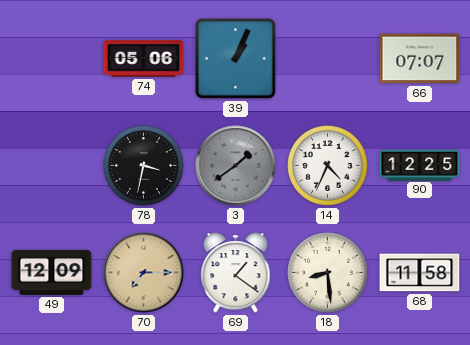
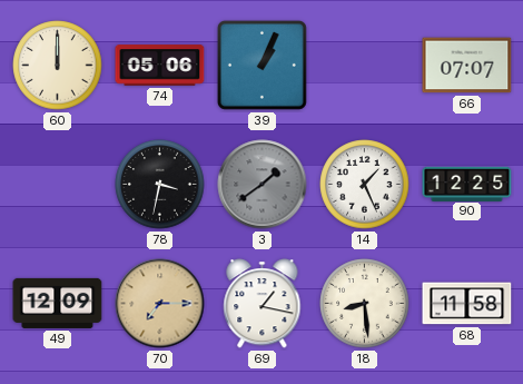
60: none -> 12:00
14: 4:34 -> 1:26
69: 1:21 -> 1:17
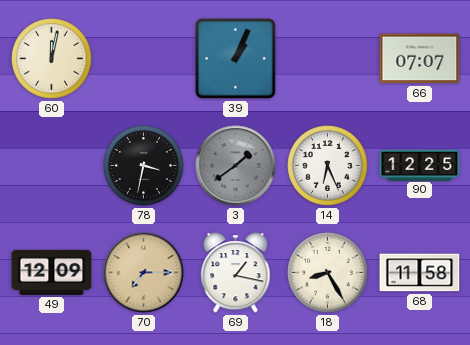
60: 12:00 -> 12:02
74: 05:06 -> none
14: 1:26 -> 6:26
18: 8:29 -> 8:25
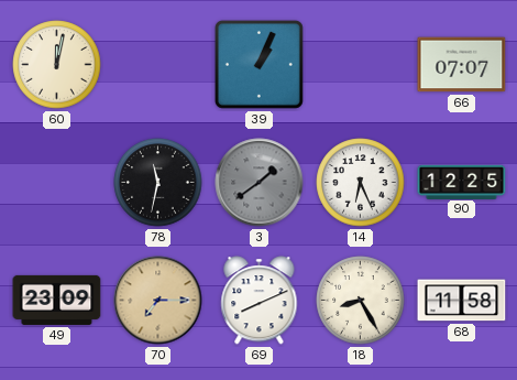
78: 3:32 -> 11:32
49: 12:09 -> 23:09
69: 1:17 -> 8:11
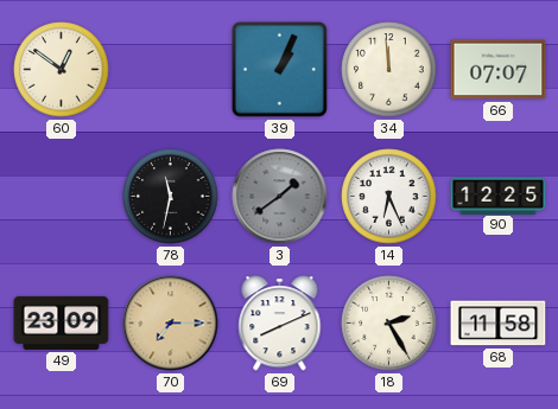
60: 12:02 -> 12:51
34: none -> 11:59
18: 8:25 -> 2:25
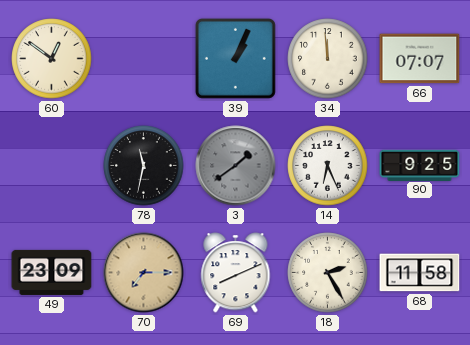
90: 12:25 -> 9:25
